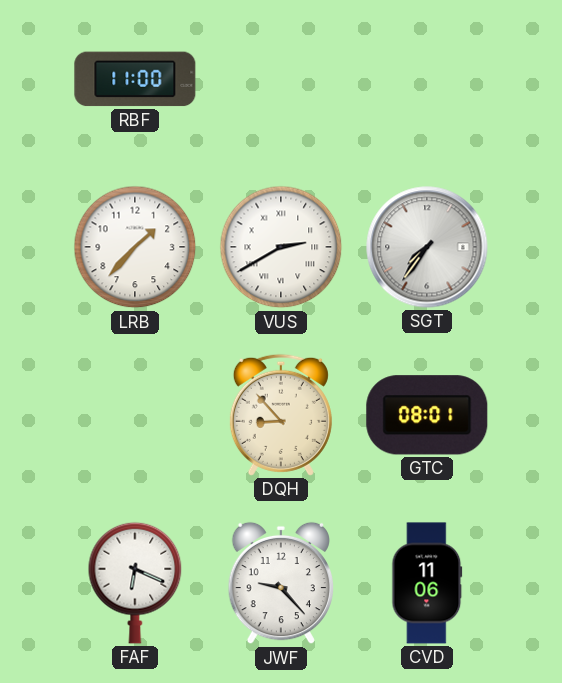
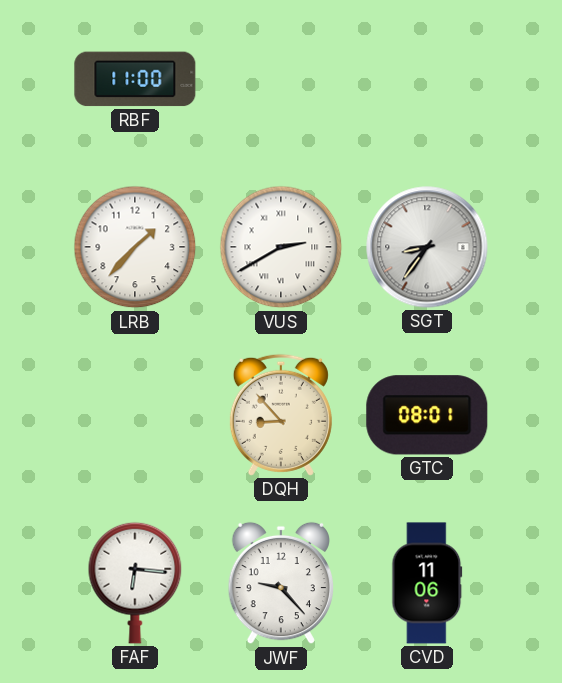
SGT: 7:36 -> 8:36
FAF: 6:19 -> 6:16
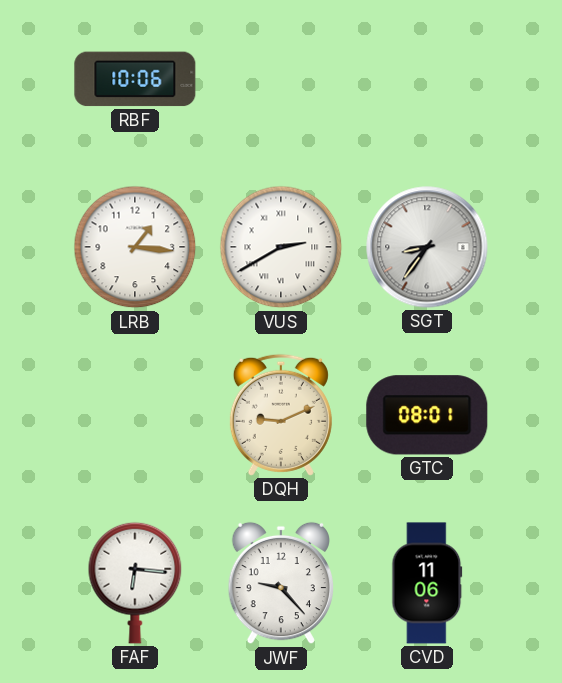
RBF: 11:00 -> 10:06
LRB: 1:37 -> 1:16
DQH: 8:53 -> 9:11
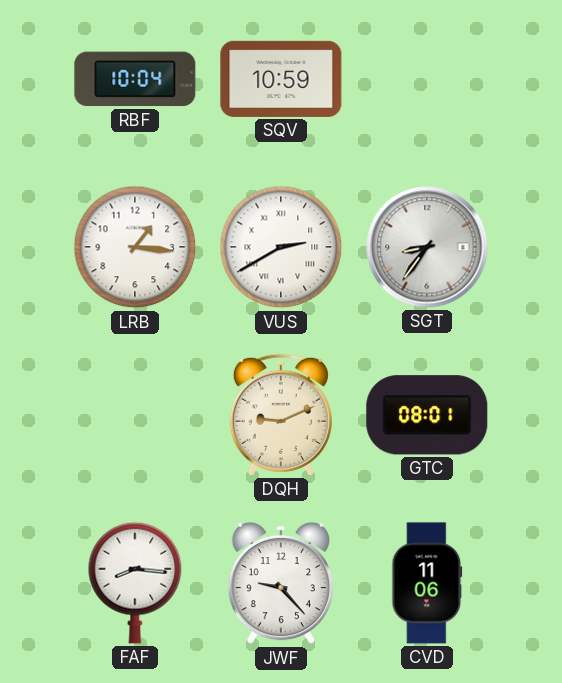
RBF: 10:06 -> 10:04
SQV: none -> 10:59
FAF: 6:16 -> 8:16
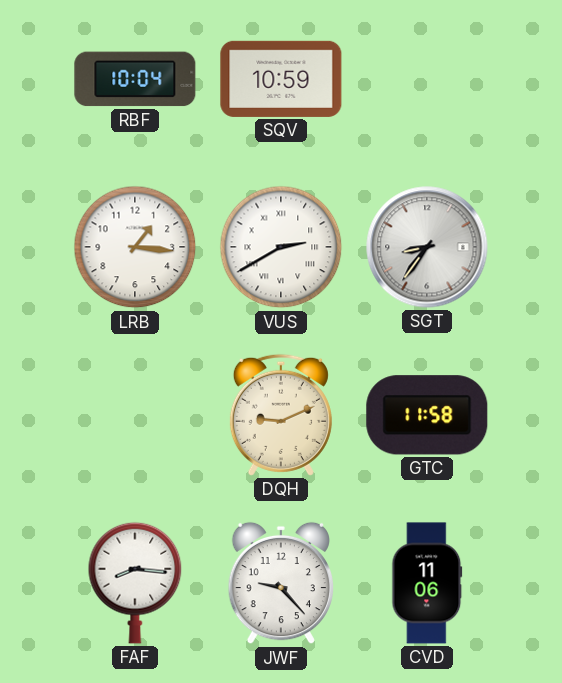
GTC: 08:01 -> 11:58
